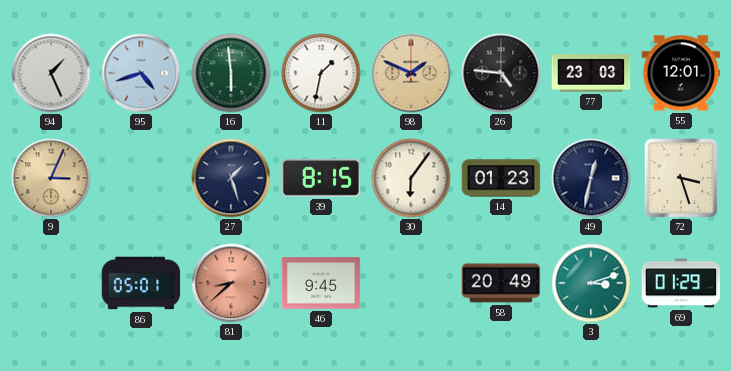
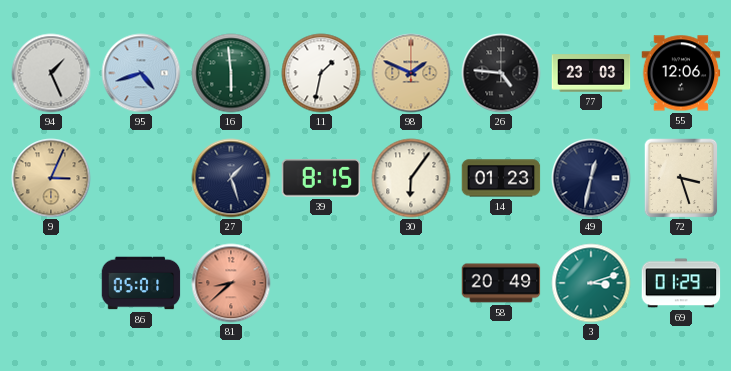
55: 12:01 -> 12:06
46: 9:45 -> none
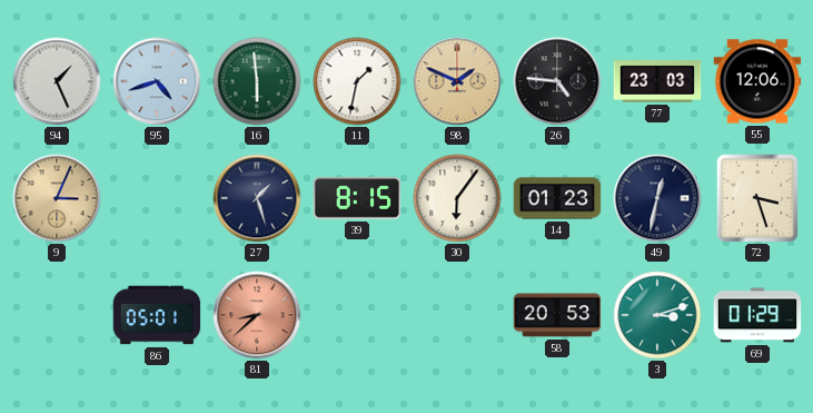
58: 20:49 -> 20:53
